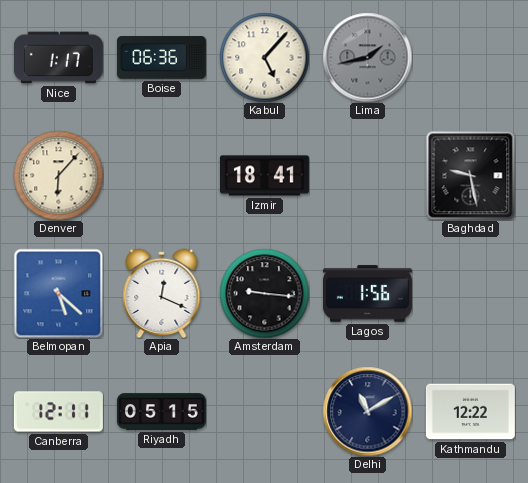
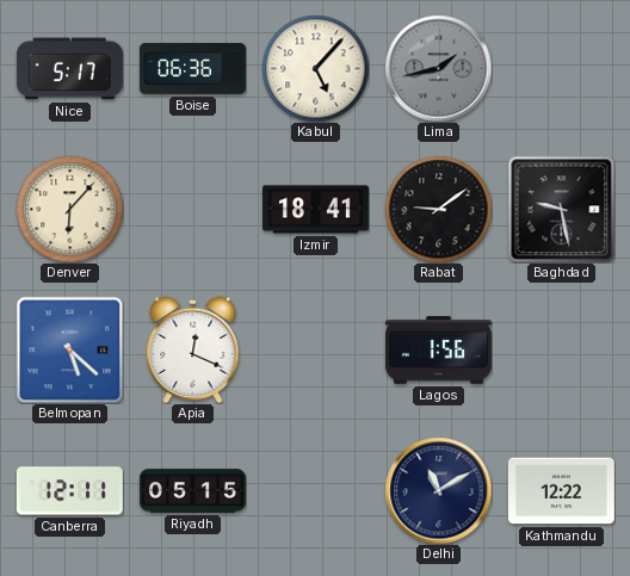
Nice: 1:17 -> 5:17
Rabat: none -> 9:09
Amsterdam: 9:16 -> none
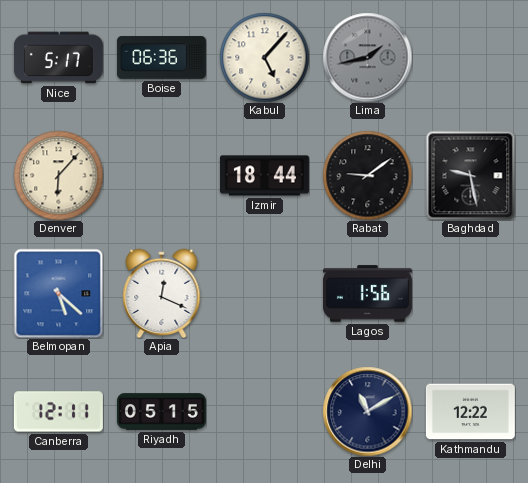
Izmir: 18:41 -> 18:44
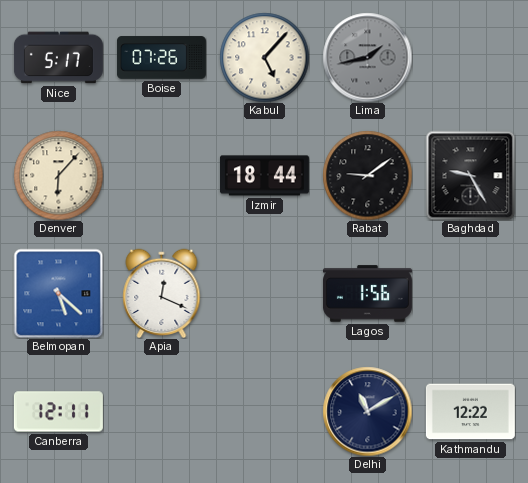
Boise: 06:36 -> 07:26
Baghdad: 9:28 -> 9:25
Riyadh: 05:15 -> none
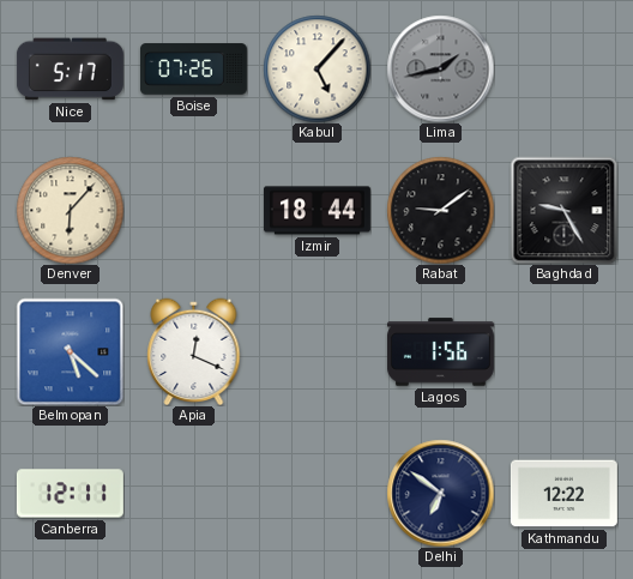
Delhi: 11:10 -> 6:51
